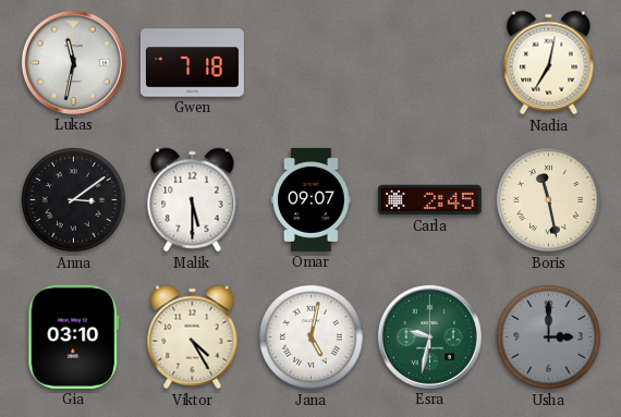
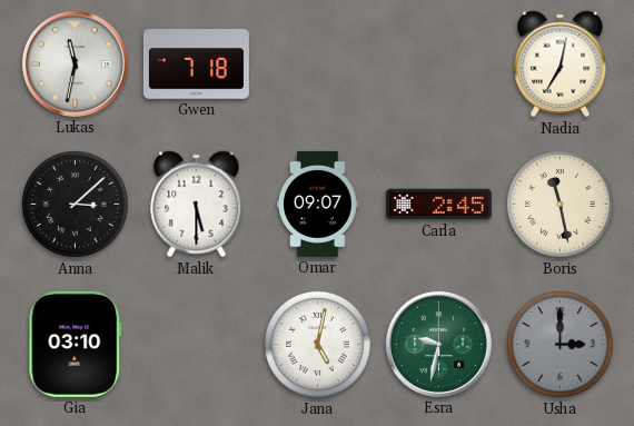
Anna: 3:09 -> 3:08
Viktor: 4:25 -> none
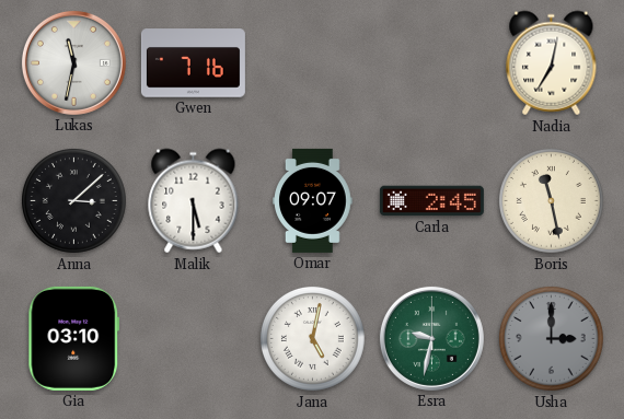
Gwen: 7:18 -> 7:16
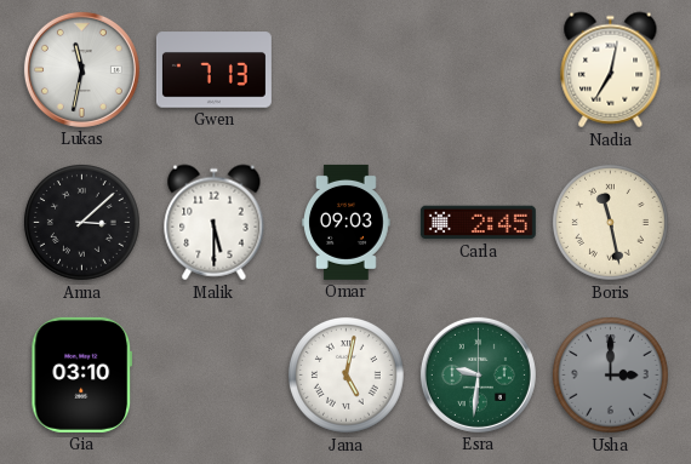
Gwen: 7:16 -> 7:13
Omar: 09:07 -> 09:03
Esra: 9:32 -> 9:31
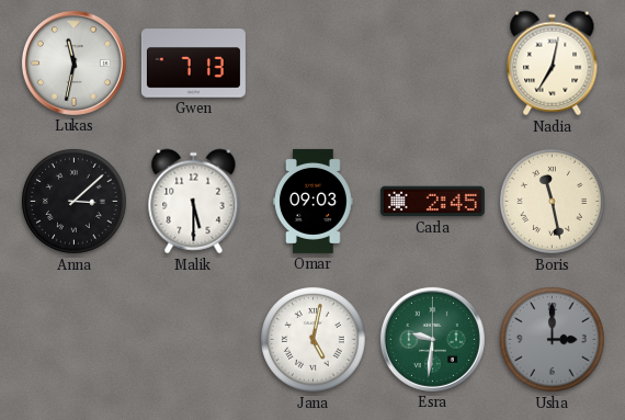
Gia: 03:10 -> none
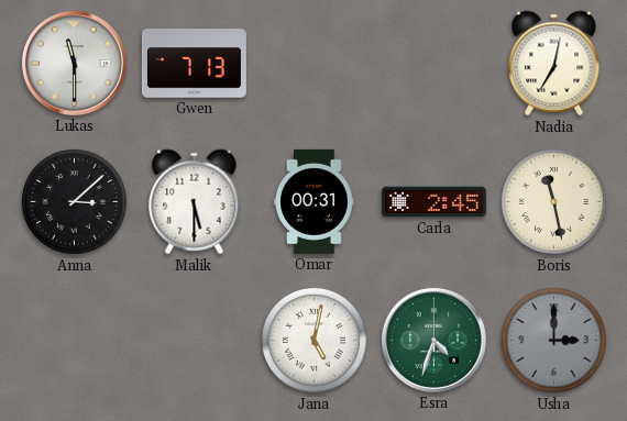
Lukas: 11:32 -> 11:30
Omar: 09:03 -> 00:31
Esra: 9:31 -> 4:33
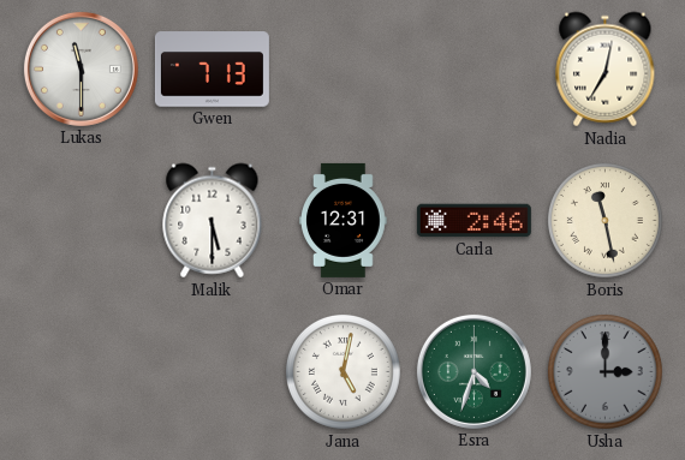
Anna: 3:08 -> none
Omar: 00:31 -> 12:31
Carla: 2:45 -> 2:46
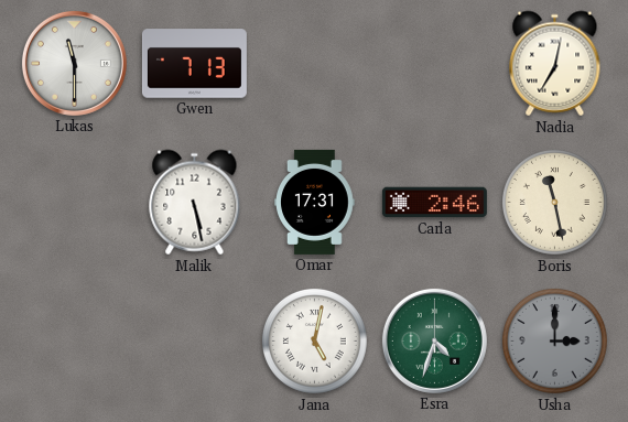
Malik: 5:30 -> 5:28
Omar: 12:31 -> 17:31
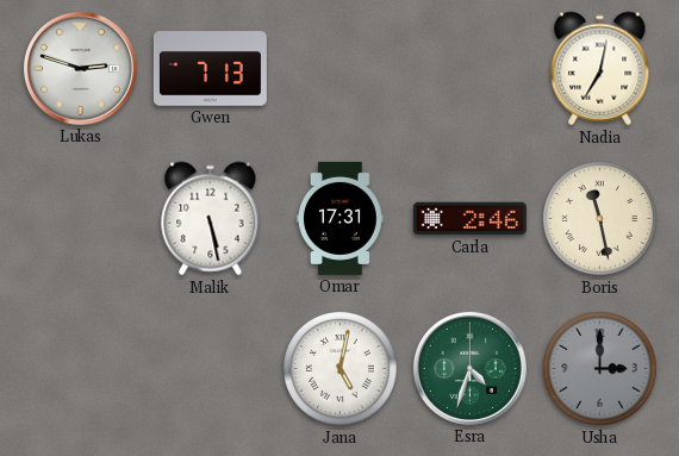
Lukas: 11:30 -> 2:48
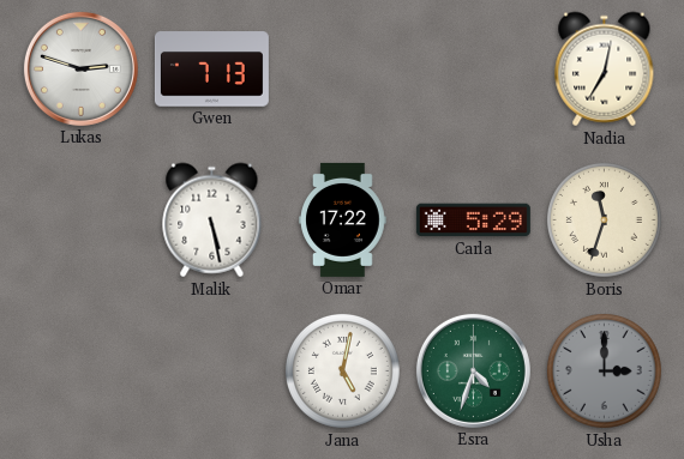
Omar: 17:31 -> 17:22
Carla: 2:46 -> 5:29
Boris: 11:28 -> 11:33
